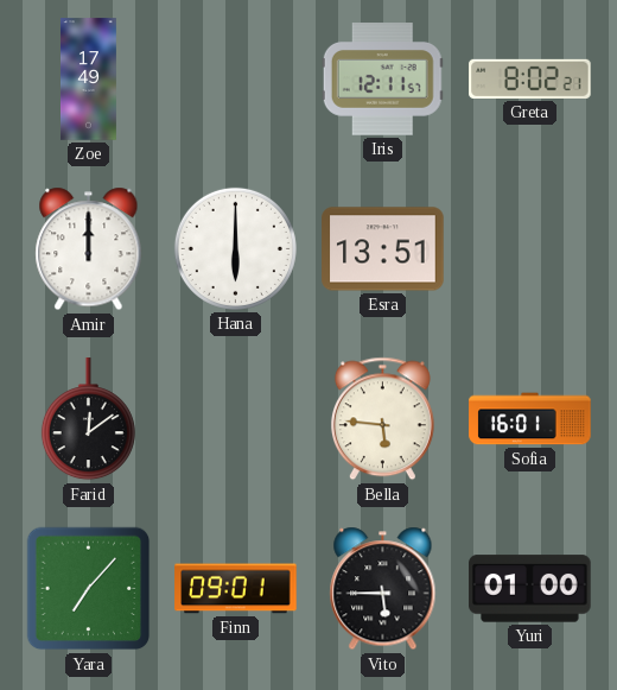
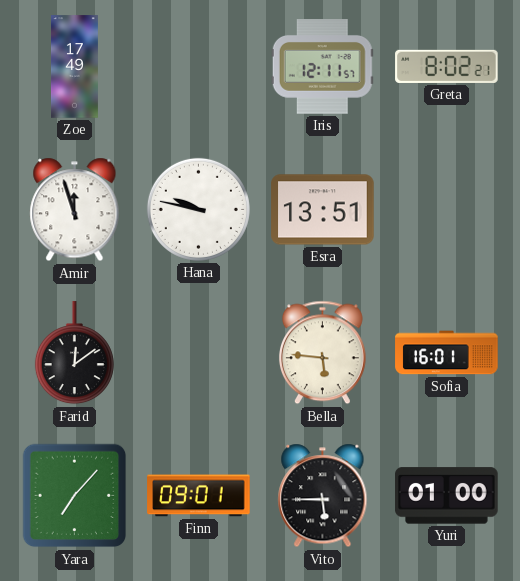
Amir: 12:00 -> 11:57
Hana: 6:00 -> 9:47
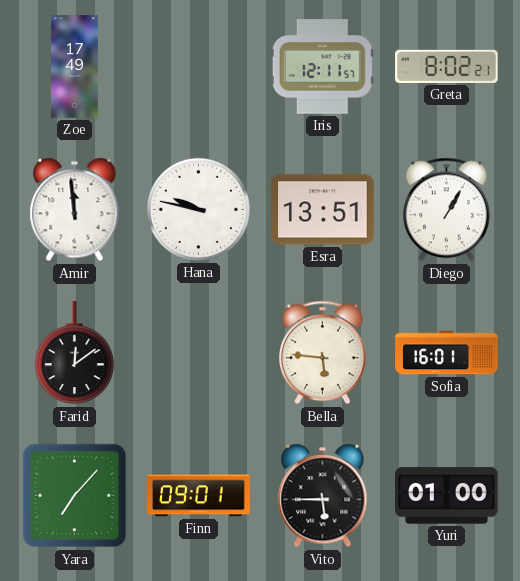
Amir: 11:57 -> 11:59
Diego: none -> 1:05
